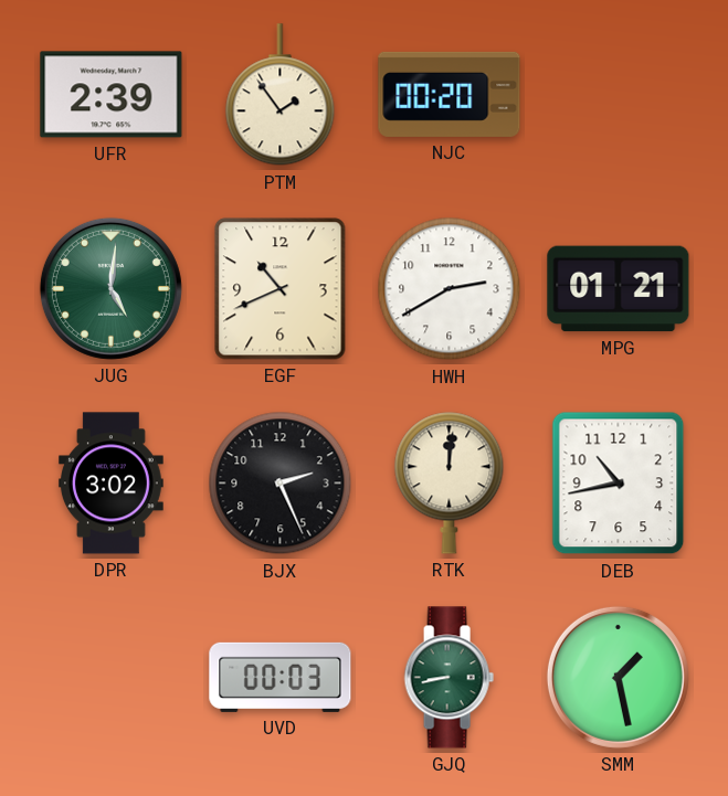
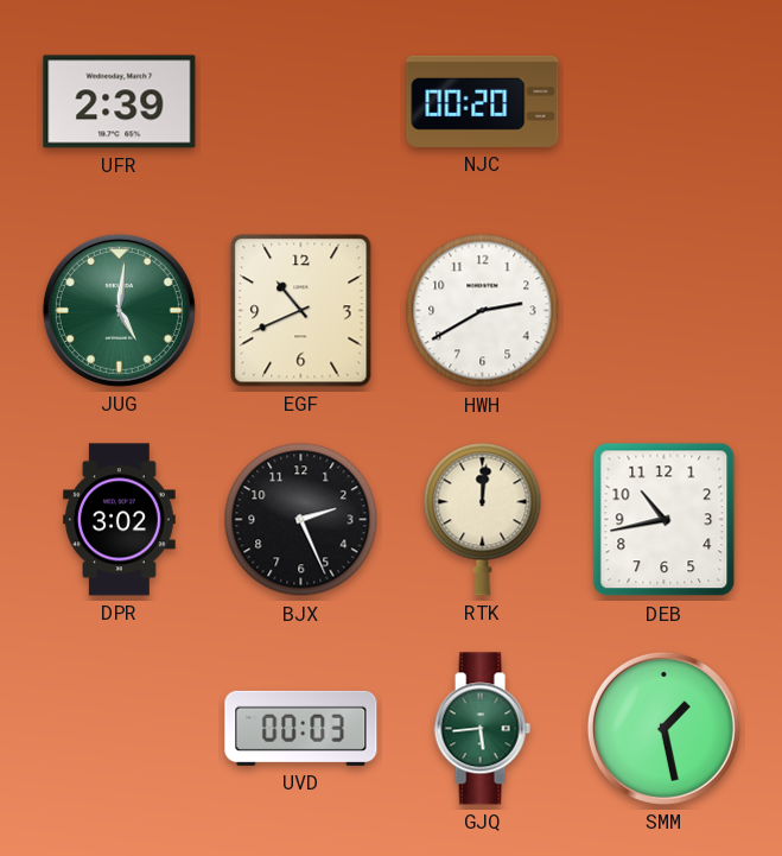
PTM: 1:54 -> none
MPG: 01:21 -> none
GJQ: 8:43 -> 5:44
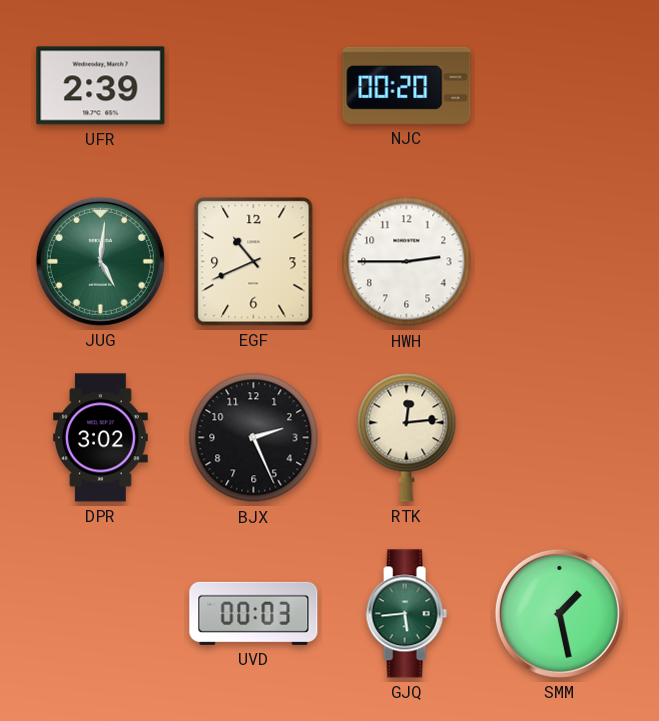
HWH: 2:40 -> 2:45
RTK: 12:01 -> 12:14
DEB: 10:43 -> none
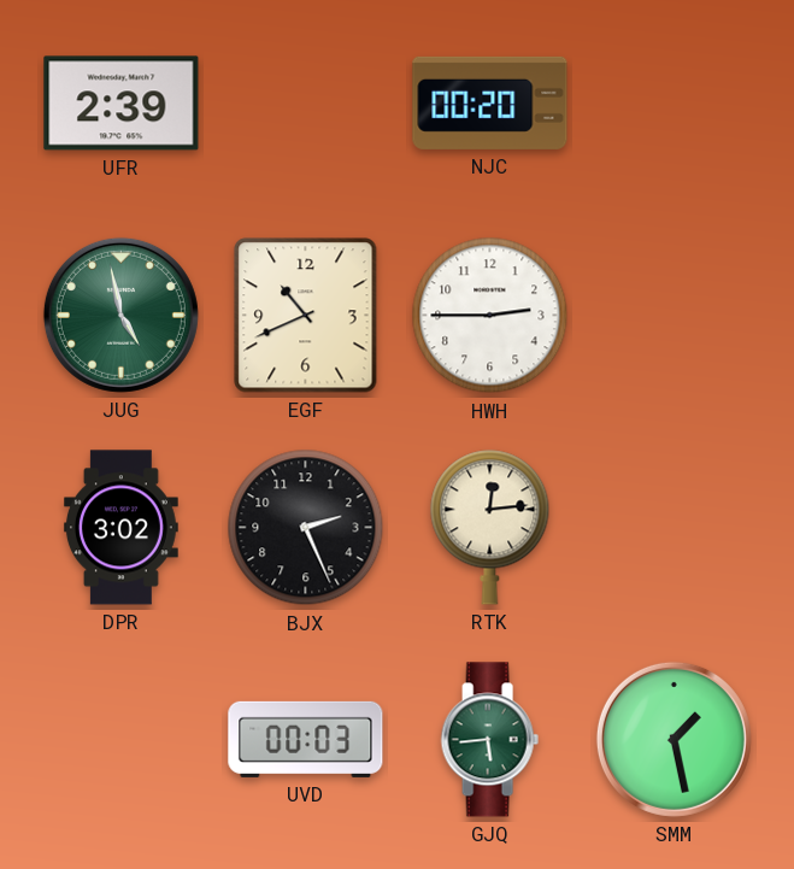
JUG: 5:01 -> 4:58
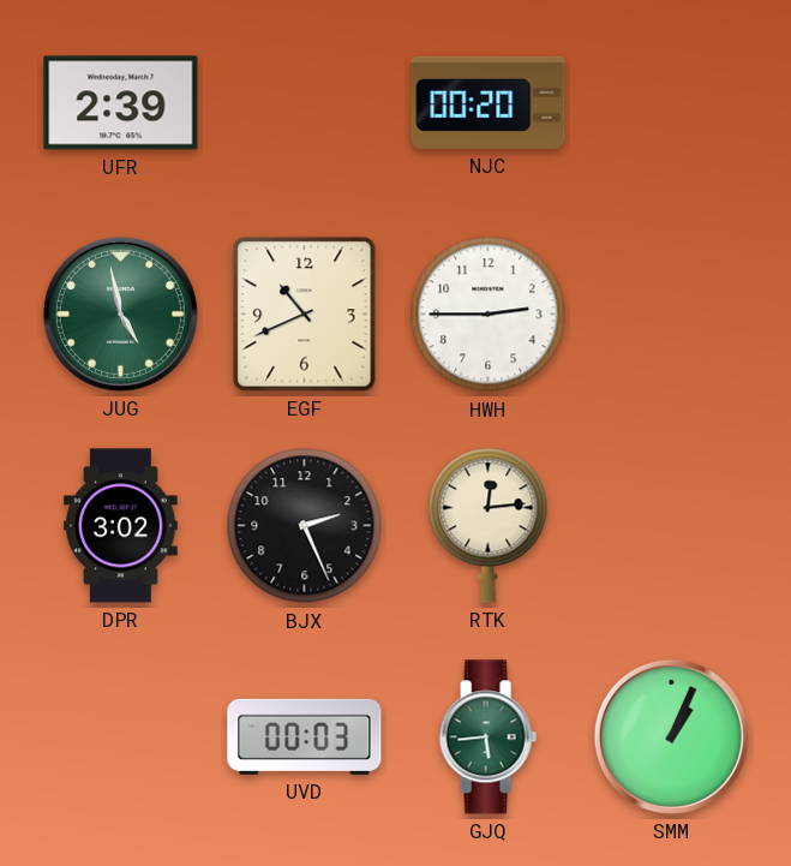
SMM: 1:28 -> 1:04
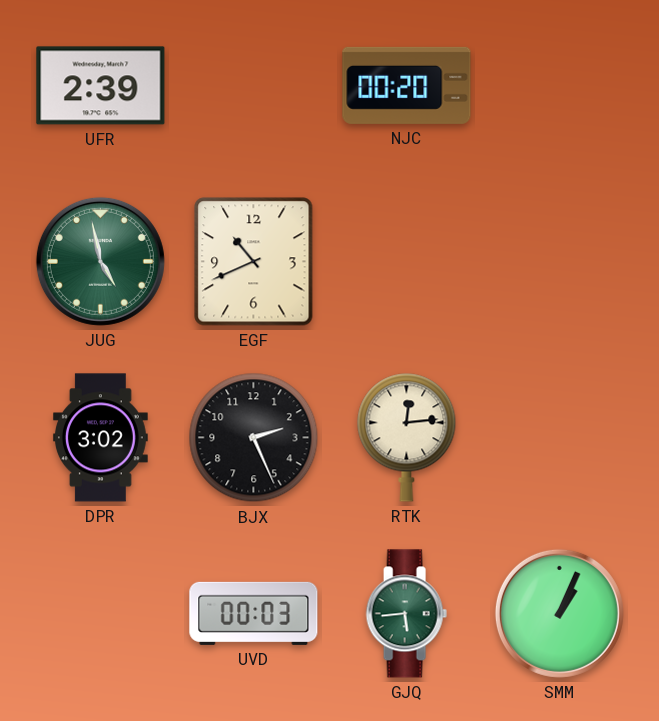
HWH: 2:45 -> none
